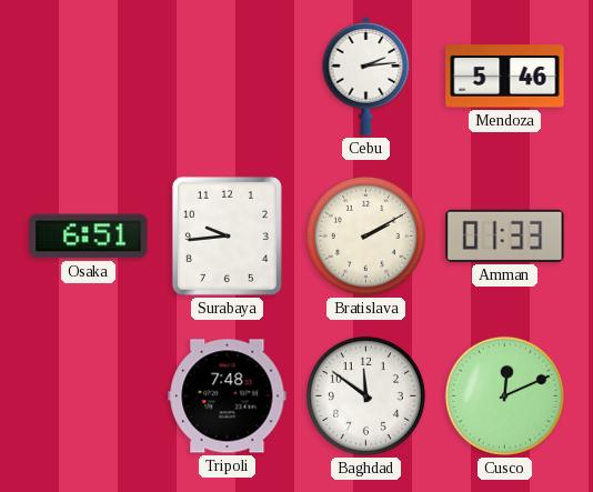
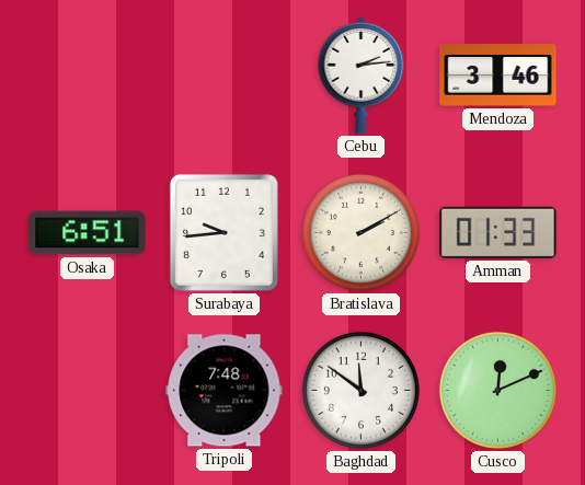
Mendoza: 5:46 -> 3:46
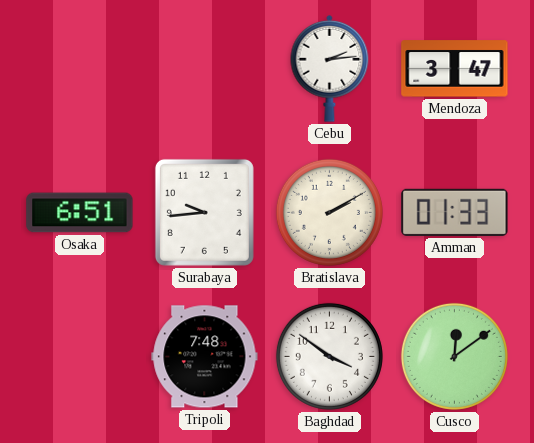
Mendoza: 3:46 -> 3:47
Baghdad: 11:51 -> 3:51
Cusco: 12:11 -> 12:09
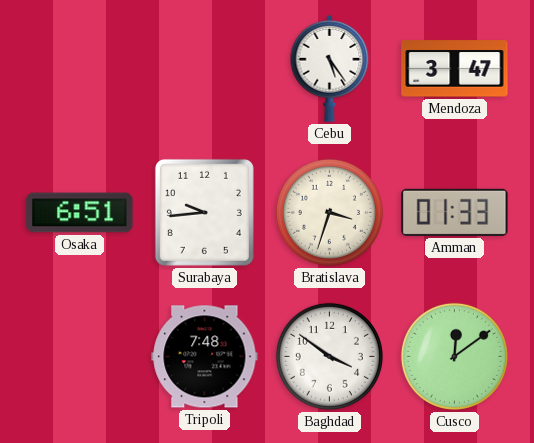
Cebu: 2:14 -> 5:24
Bratislava: 2:10 -> 3:33
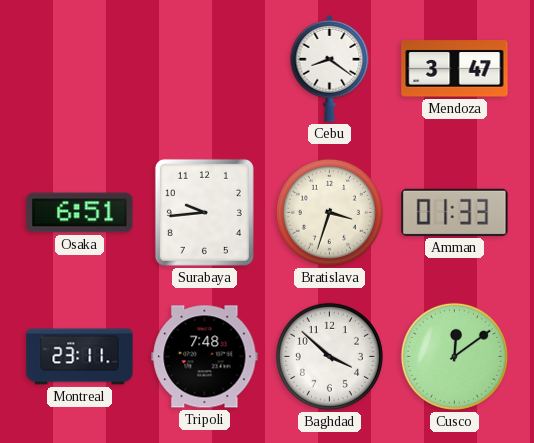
Cebu: 5:24 -> 8:21
Montreal: none -> 23:11
Baghdad: 3:51 -> 3:52
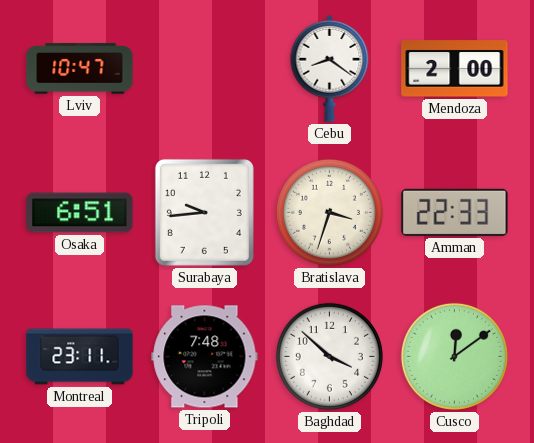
Lviv: none -> 10:47
Mendoza: 3:47 -> 2:00
Amman: 01:33 -> 22:33
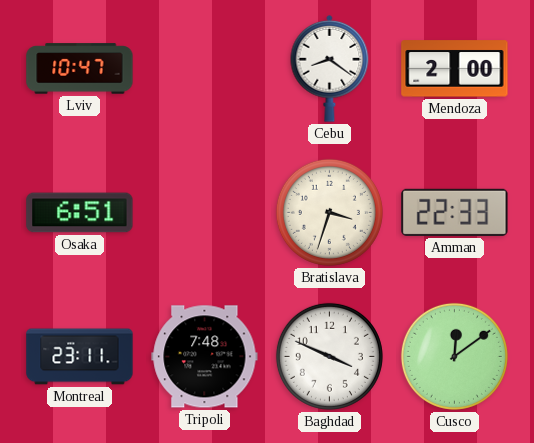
Surabaya: 9:44 -> none
Baghdad: 3:52 -> 3:49
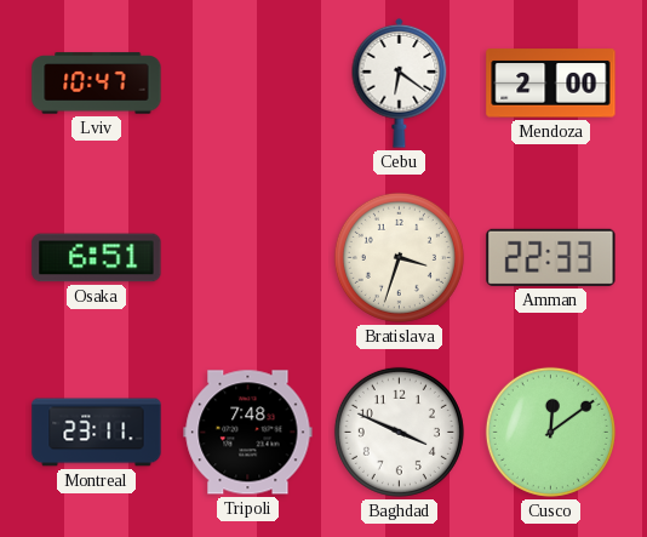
Cebu: 8:21 -> 6:21
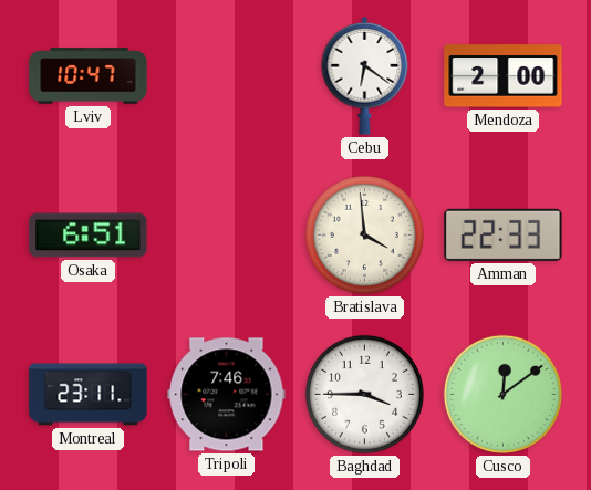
Bratislava: 3:33 -> 3:59
Tripoli: 7:48 -> 7:46
Baghdad: 3:49 -> 3:45
